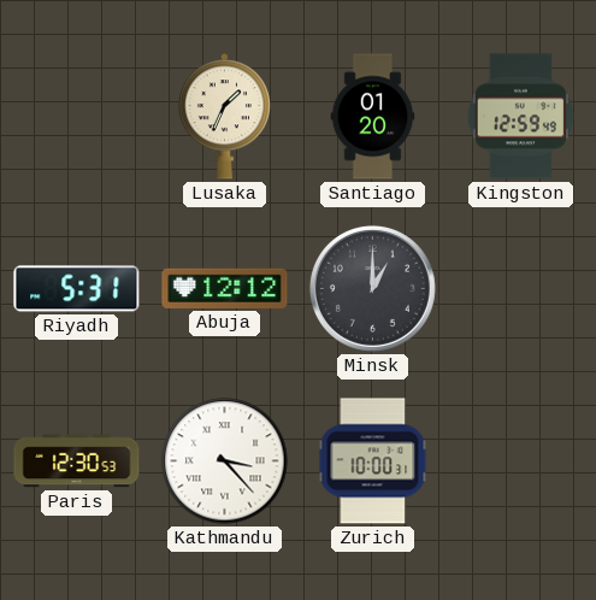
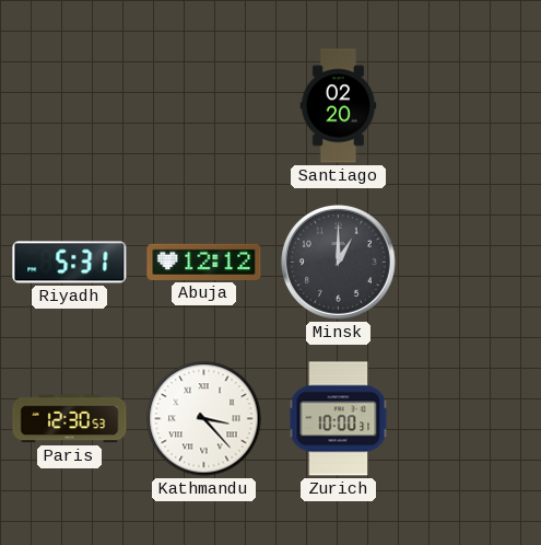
Lusaka: 1:34 -> none
Santiago: 01:20 -> 02:20
Kingston: 12:59 -> none
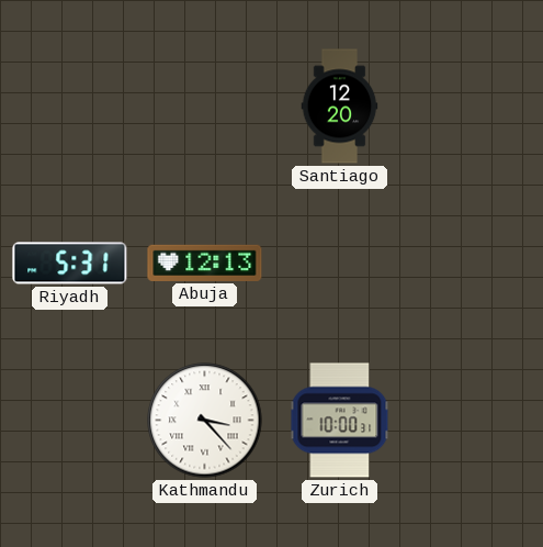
Santiago: 02:20 -> 12:20
Abuja: 12:12 -> 12:13
Minsk: 1:00 -> none
Paris: 12:30 -> none
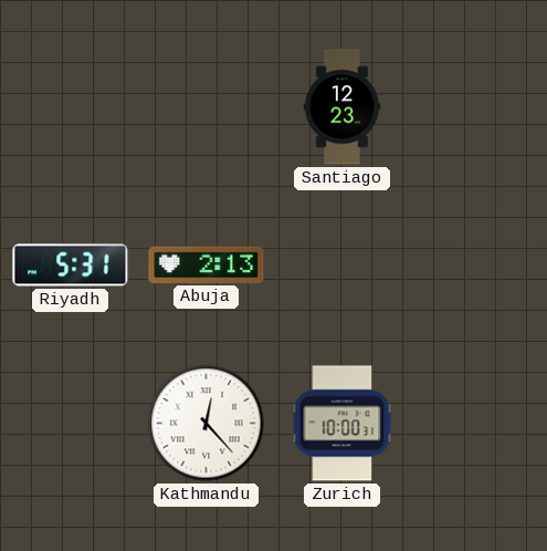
Santiago: 12:20 -> 12:23
Abuja: 12:13 -> 2:13
Kathmandu: 3:23 -> 12:23
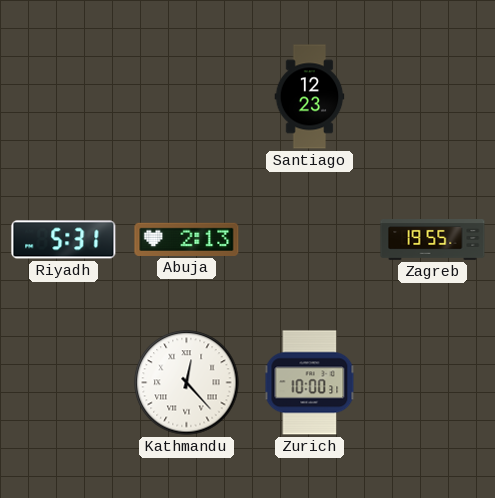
Zagreb: none -> 19:55
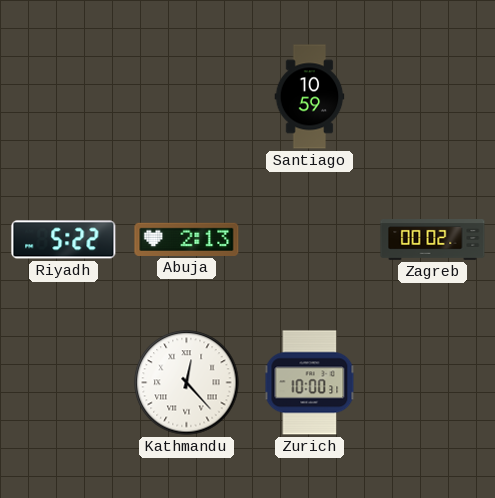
Santiago: 12:23 -> 10:59
Riyadh: 5:31 -> 5:22
Zagreb: 19:55 -> 00:02
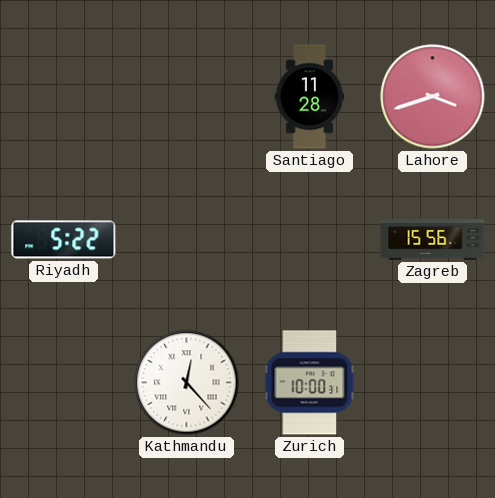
Santiago: 10:59 -> 11:28
Lahore: none -> 3:42
Abuja: 2:13 -> none
Zagreb: 00:02 -> 15:56
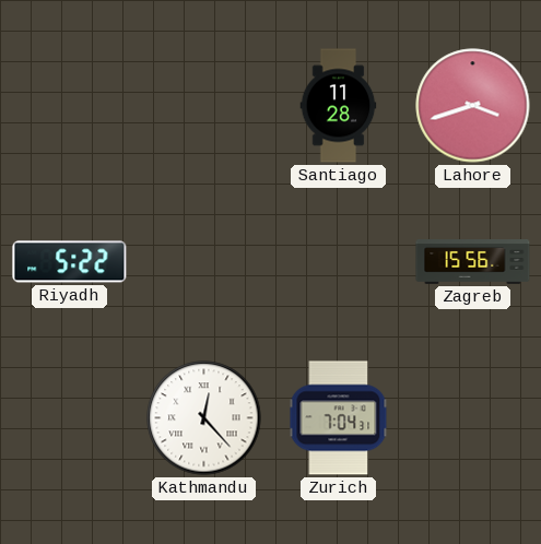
Zurich: 10:00 -> 7:04
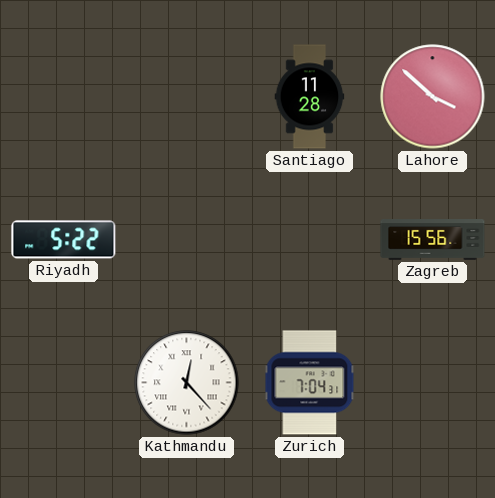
Lahore: 3:42 -> 3:52
